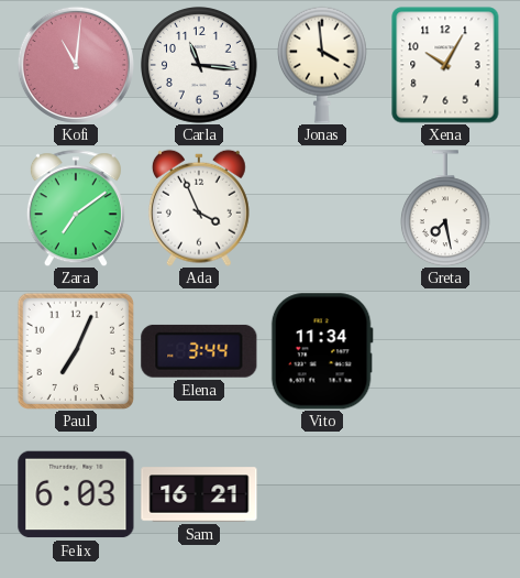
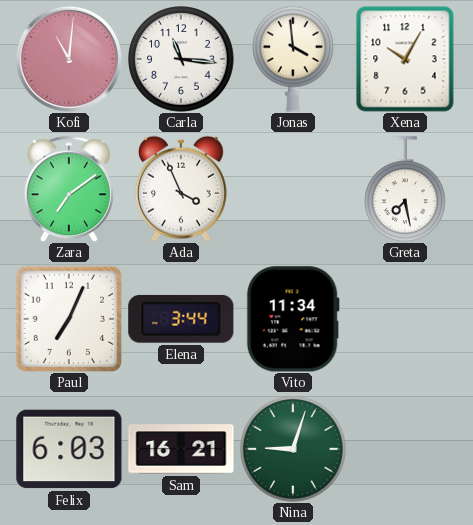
Nina: none -> 9:03
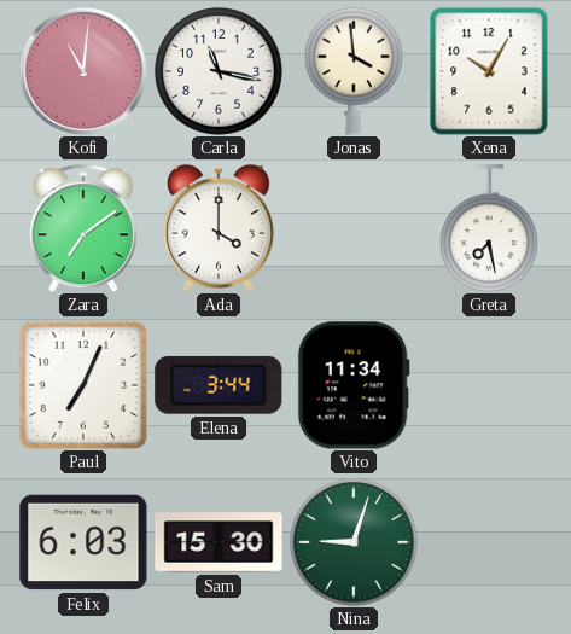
Carla: 11:16 -> 11:17
Ada: 3:56 -> 4:00
Sam: 16:21 -> 15:30
